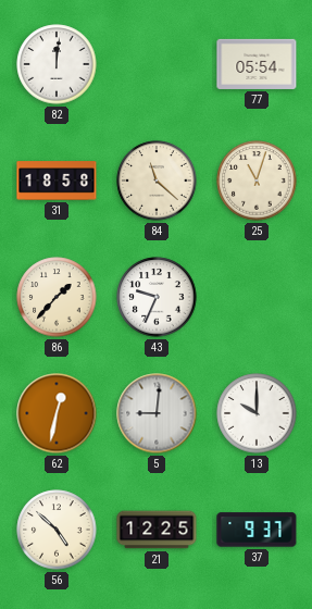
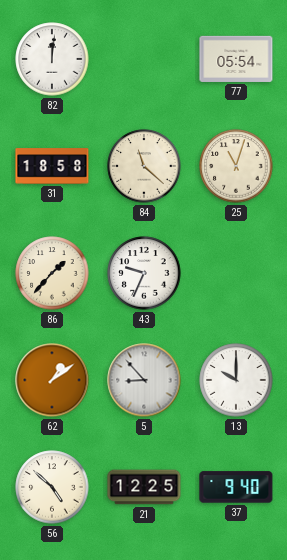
62: 12:32 -> 1:09
5: 9:01 -> 8:53
37: 9:37 -> 9:40
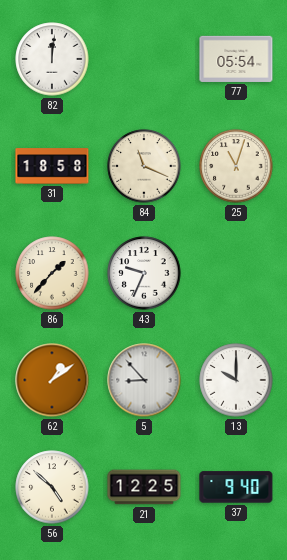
84: 11:22 -> 11:19
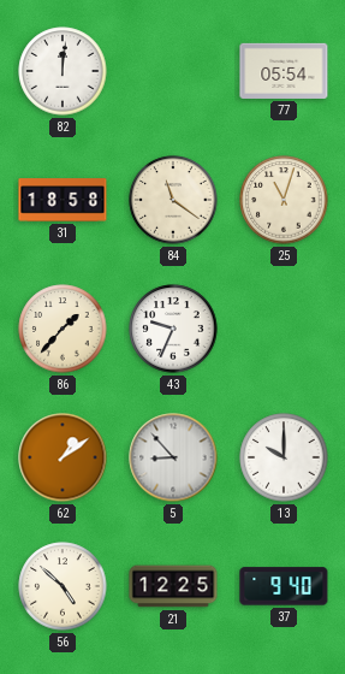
84: 11:19 -> 11:21
